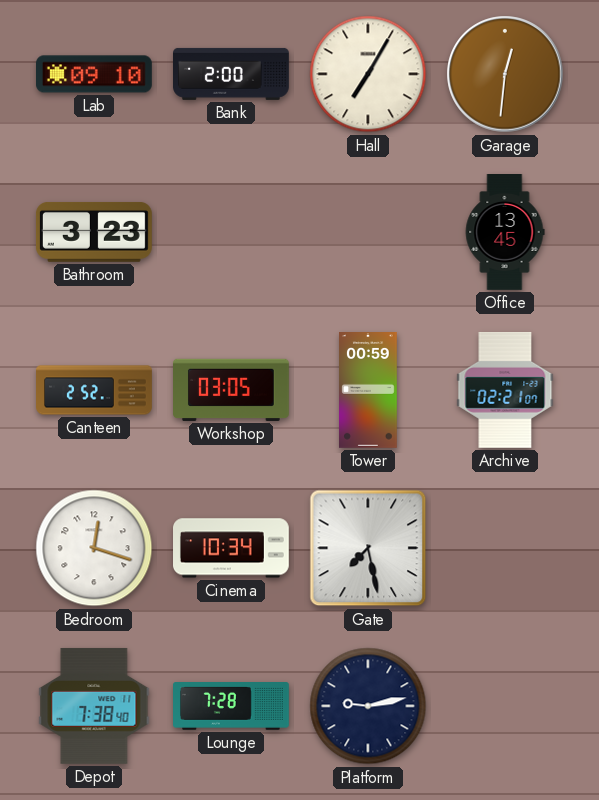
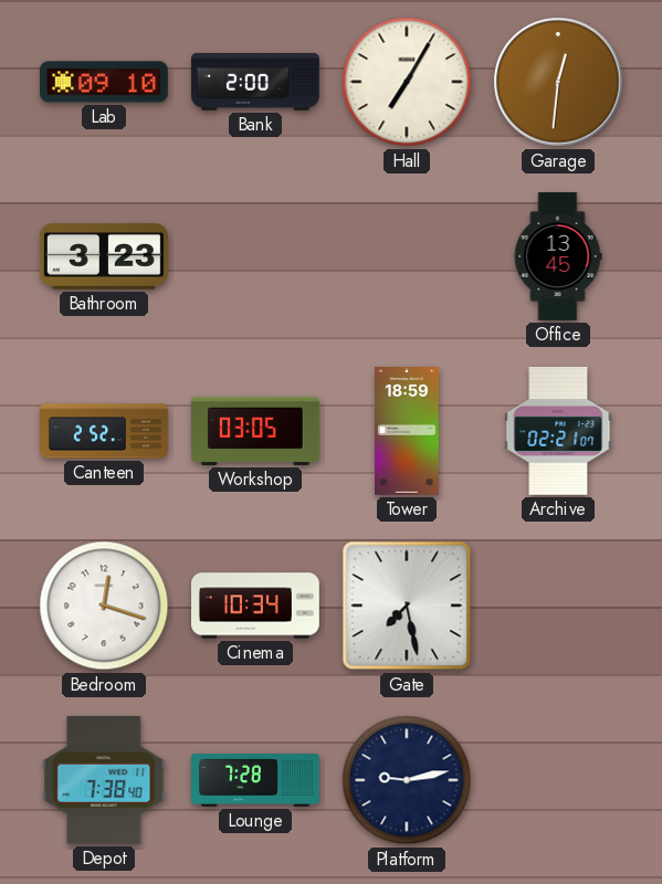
Tower: 00:59 -> 18:59
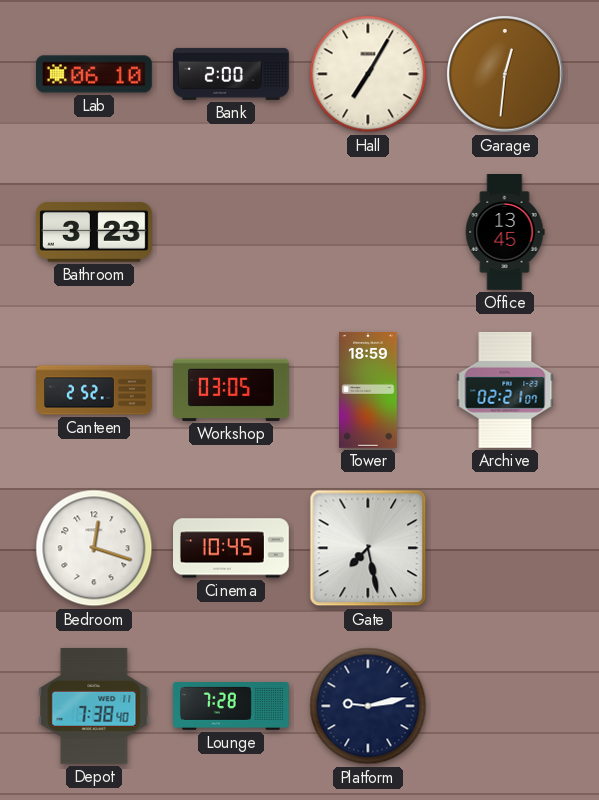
Lab: 09:10 -> 06:10
Cinema: 10:34 -> 10:45
